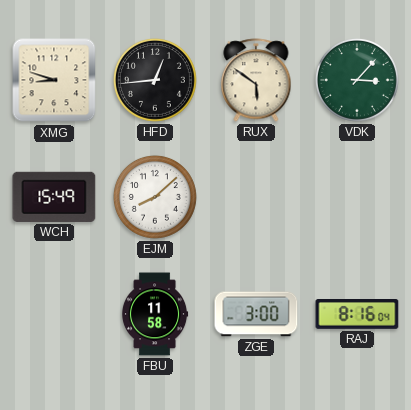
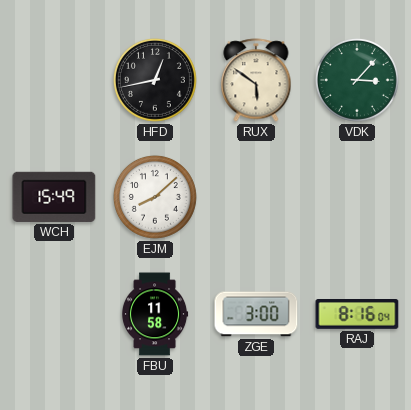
XMG: 8:48 -> none
HFD: 12:44 -> 12:43
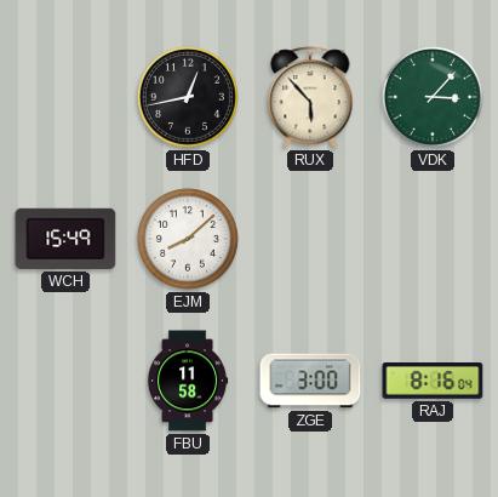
RUX: 5:51 -> 5:53
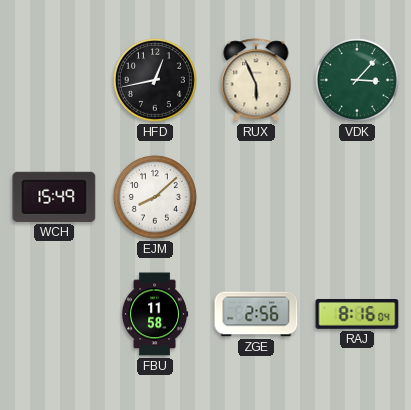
RUX: 5:53 -> 5:56
ZGE: 3:00 -> 2:56
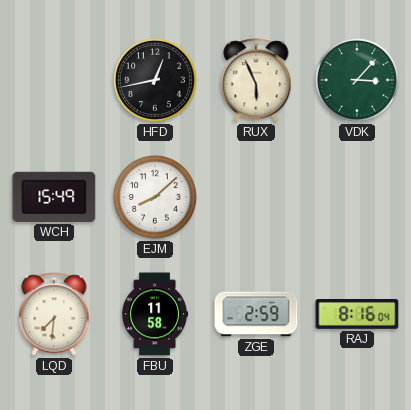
LQD: none -> 7:31
ZGE: 2:56 -> 2:59
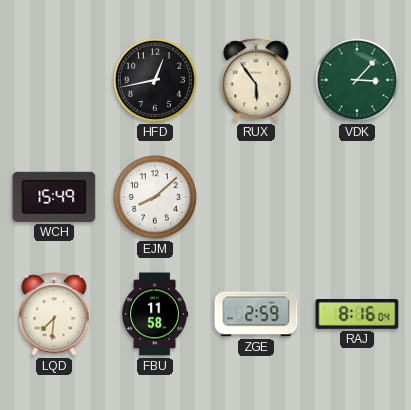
RUX: 5:56 -> 5:54
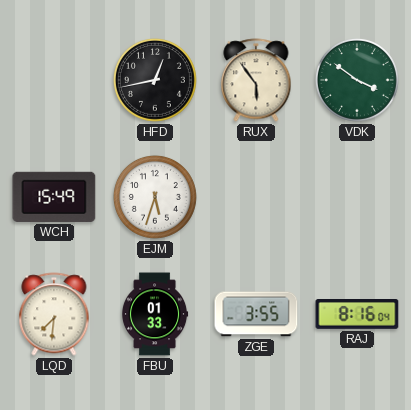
VDK: 3:07 -> 3:51
EJM: 8:08 -> 5:33
FBU: 11:58 -> 01:33
ZGE: 2:59 -> 3:55
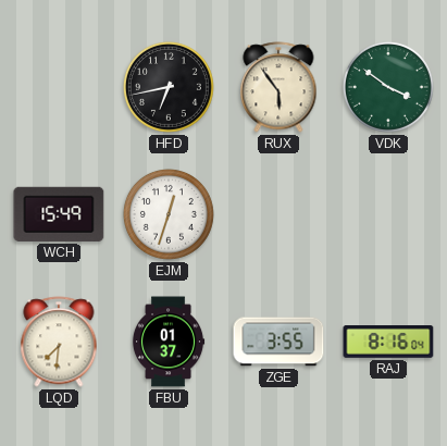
HFD: 12:43 -> 6:43
EJM: 5:33 -> 12:33
FBU: 01:33 -> 01:37
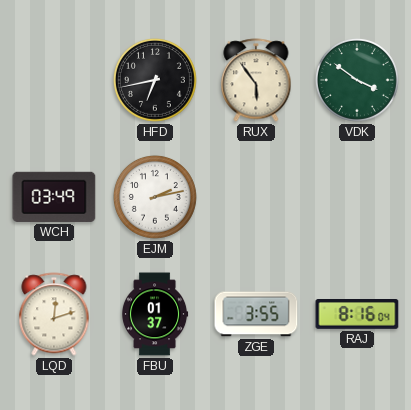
WCH: 15:49 -> 03:49
EJM: 12:33 -> 2:13
LQD: 7:31 -> 12:12
